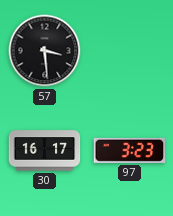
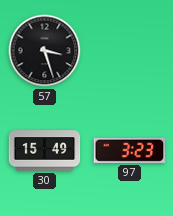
57: 3:29 -> 3:27
30: 16:17 -> 15:49
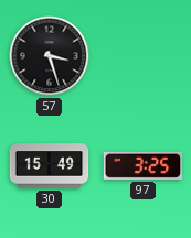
97: 3:23 -> 3:25
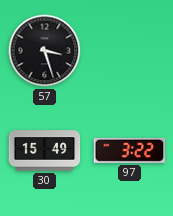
97: 3:25 -> 3:22
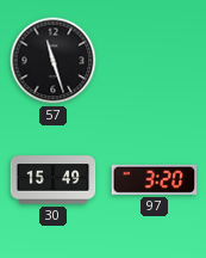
57: 3:27 -> 11:27
97: 3:22 -> 3:20
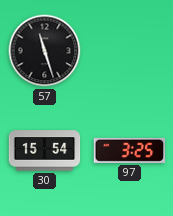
30: 15:49 -> 15:54
97: 3:20 -> 3:25
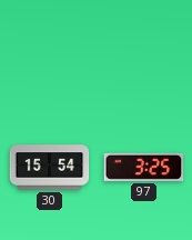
57: 11:27 -> none
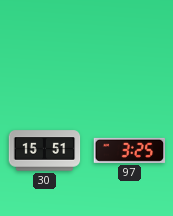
30: 15:54 -> 15:51
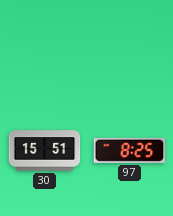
97: 3:25 -> 8:25
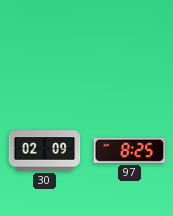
30: 15:51 -> 02:09
